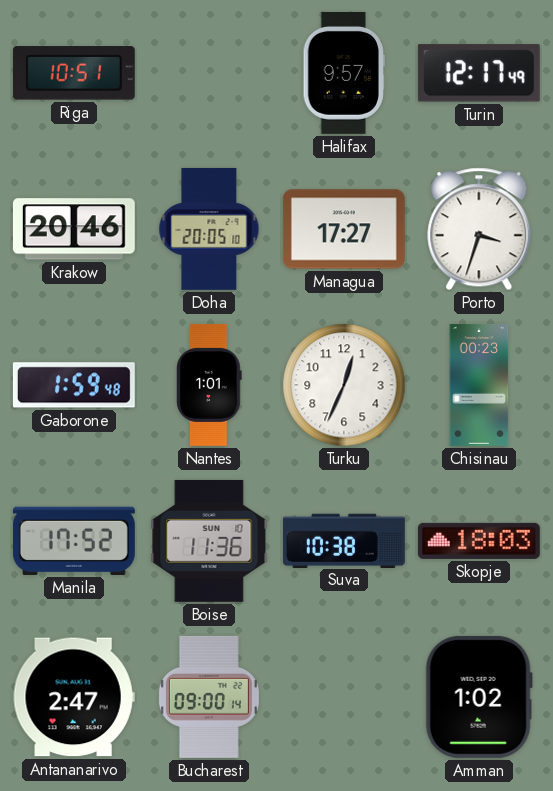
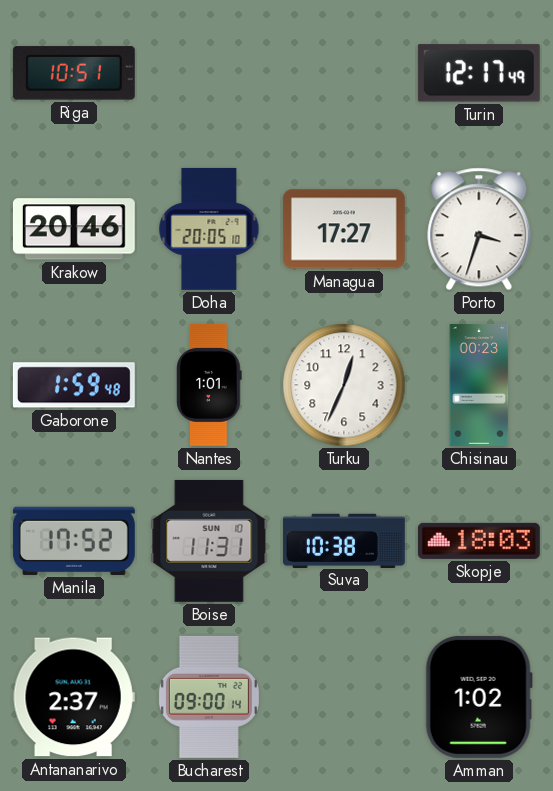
Halifax: 9:57 -> none
Boise: 11:36 -> 11:31
Antananarivo: 2:47 -> 2:37
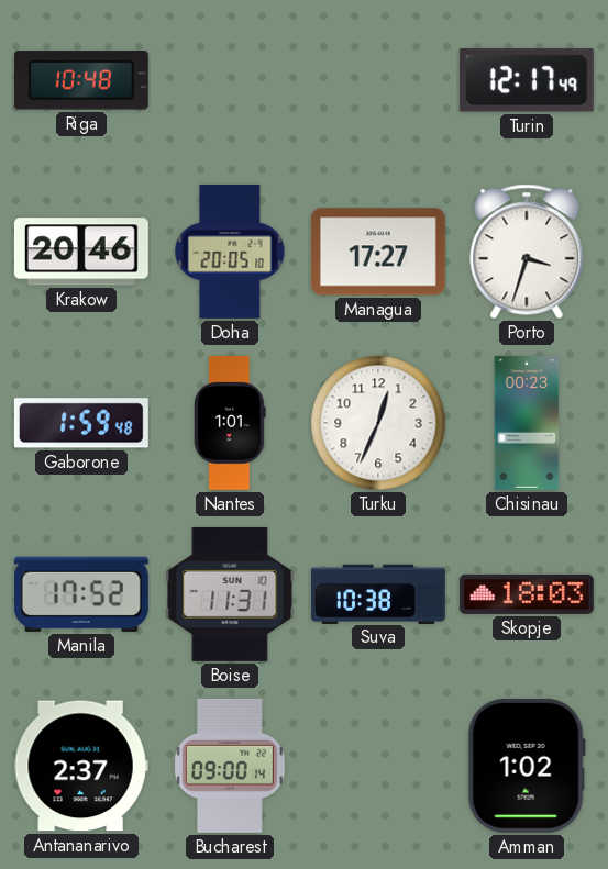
Riga: 10:51 -> 10:48
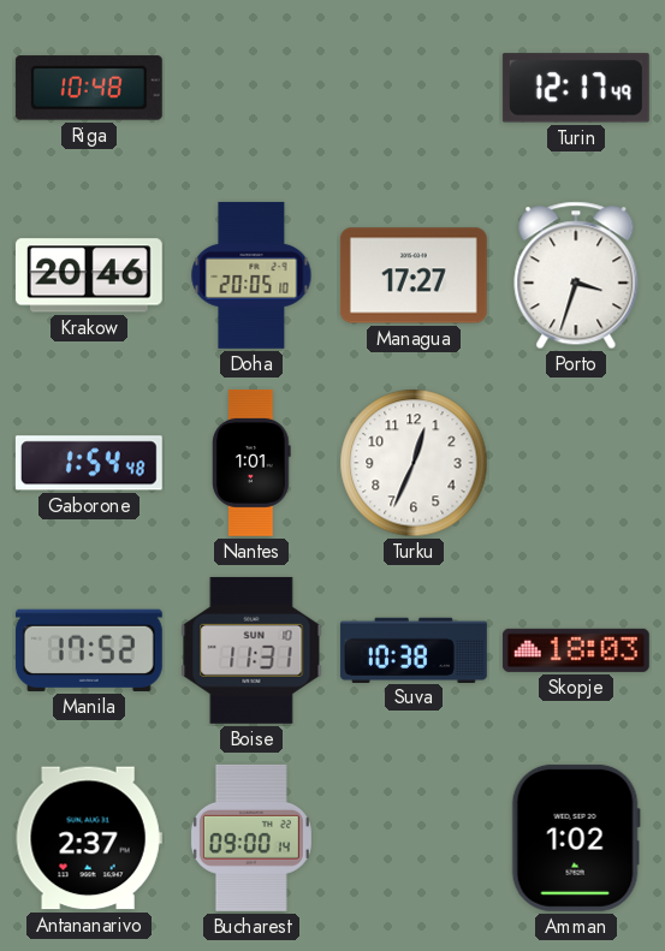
Gaborone: 1:59 -> 1:54
Chisinau: 00:23 -> none
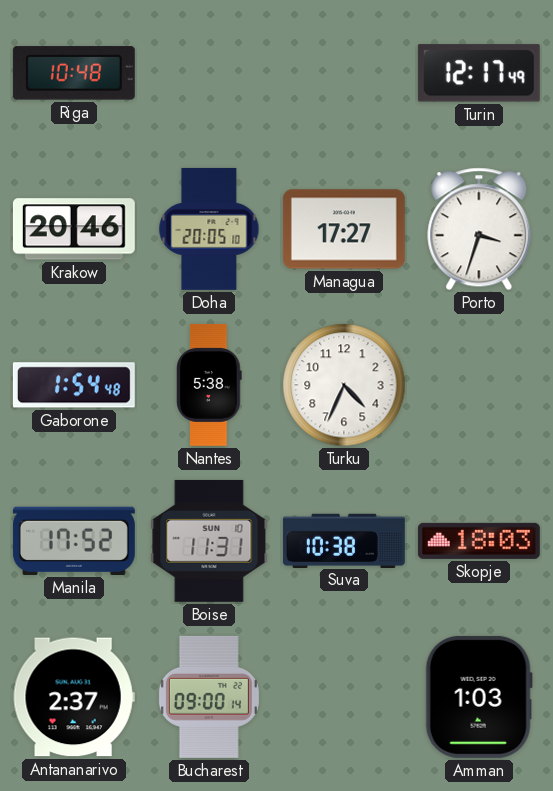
Nantes: 1:01 -> 5:38
Turku: 12:34 -> 4:34
Amman: 1:02 -> 1:03
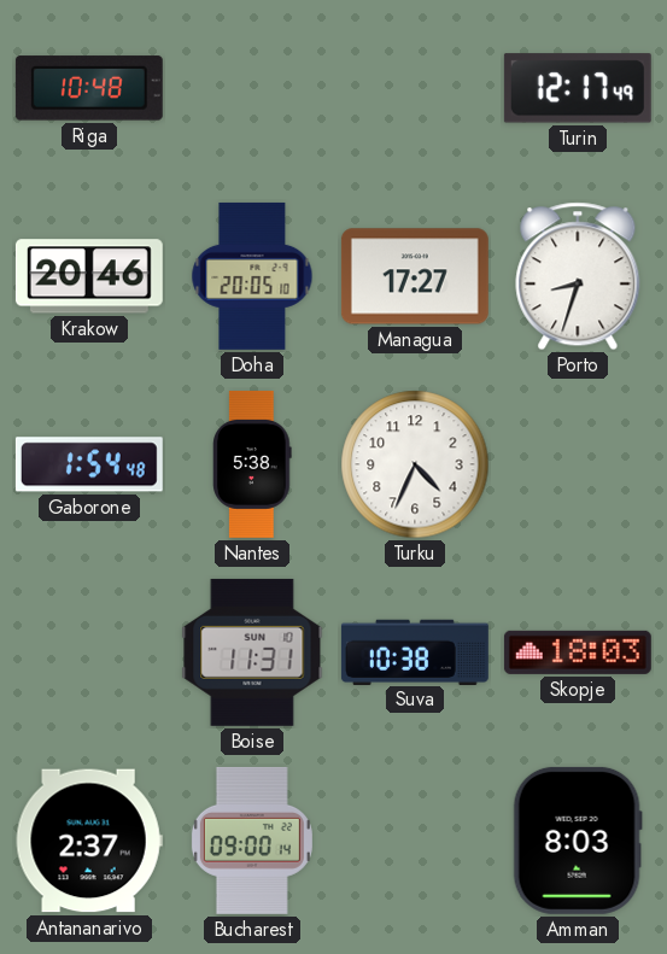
Porto: 3:33 -> 8:33
Manila: 17:52 -> none
Amman: 1:03 -> 8:03
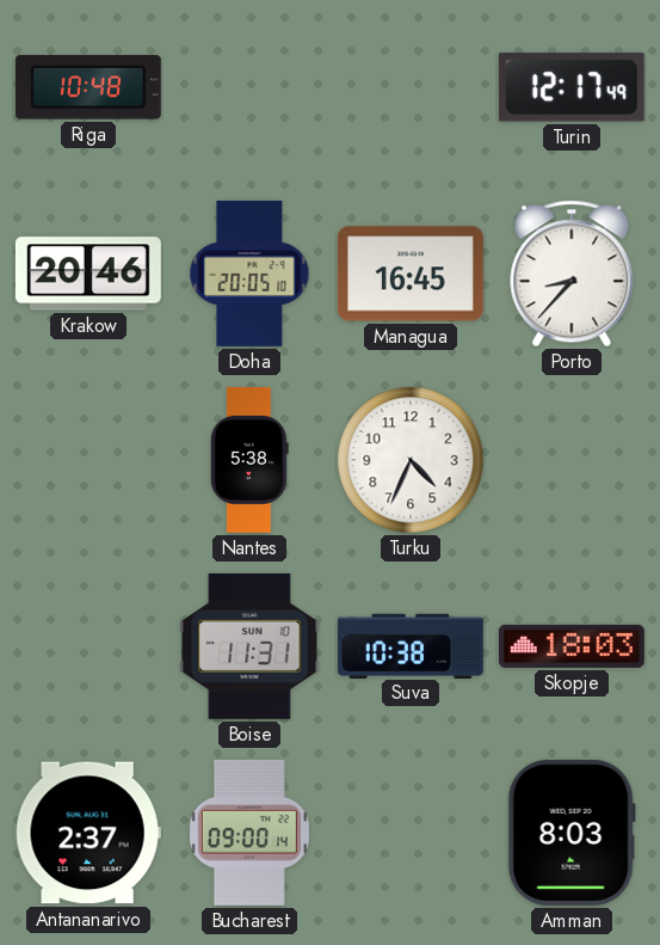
Managua: 17:27 -> 16:45
Porto: 8:33 -> 8:37
Gaborone: 1:54 -> none
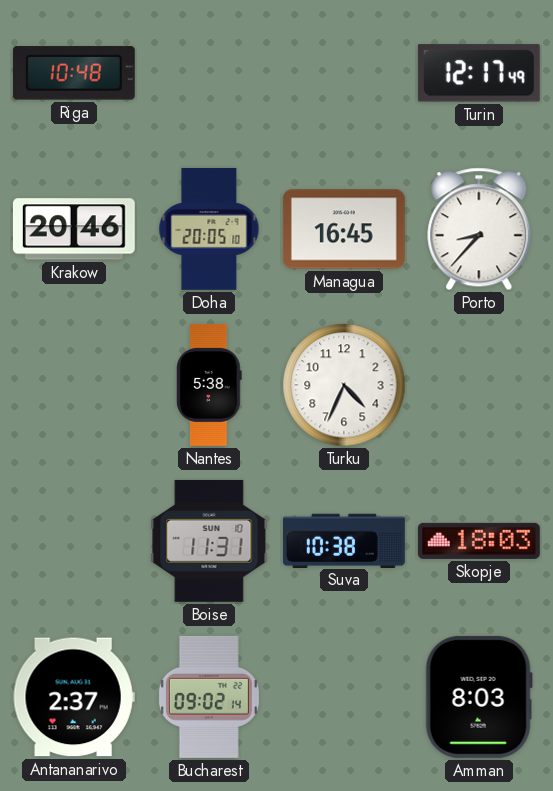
Bucharest: 09:00 -> 09:02
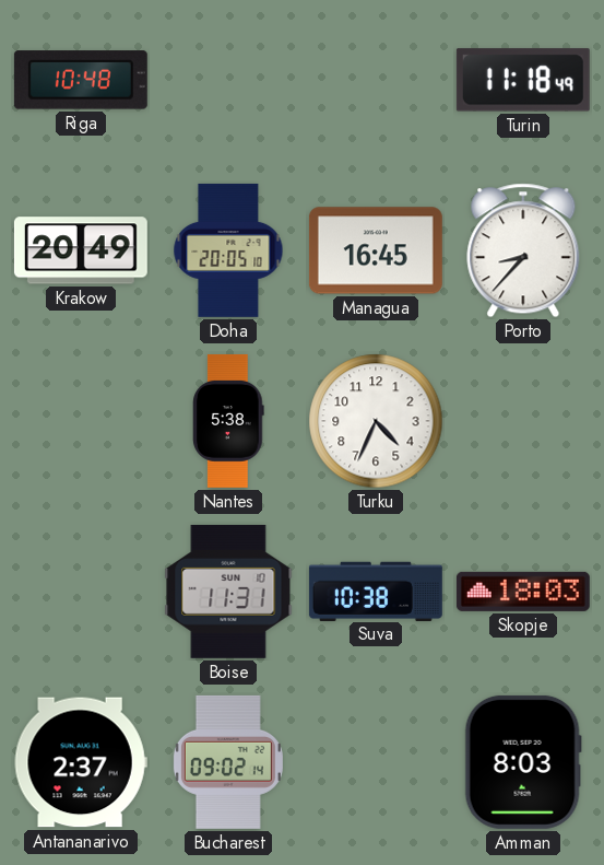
Turin: 12:17 -> 11:18
Krakow: 20:46 -> 20:49
